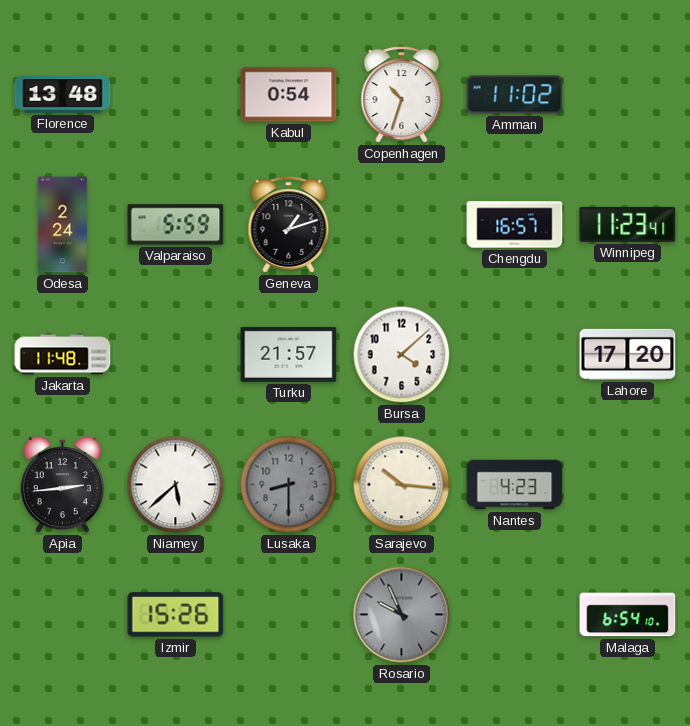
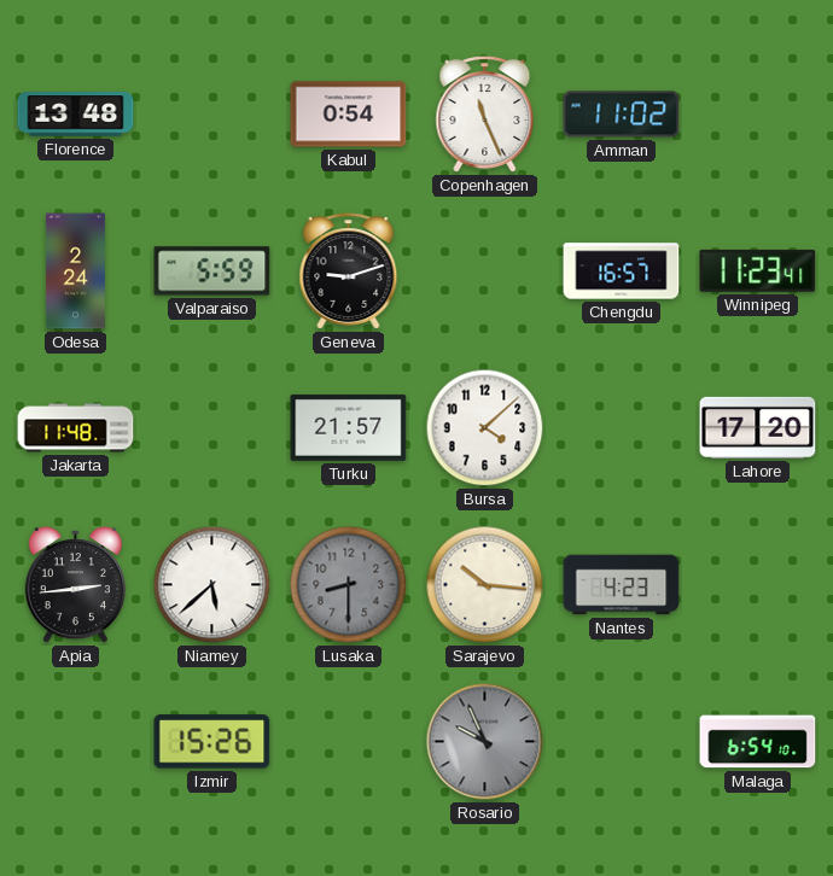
Copenhagen: 10:33 -> 11:26
Geneva: 1:12 -> 9:12
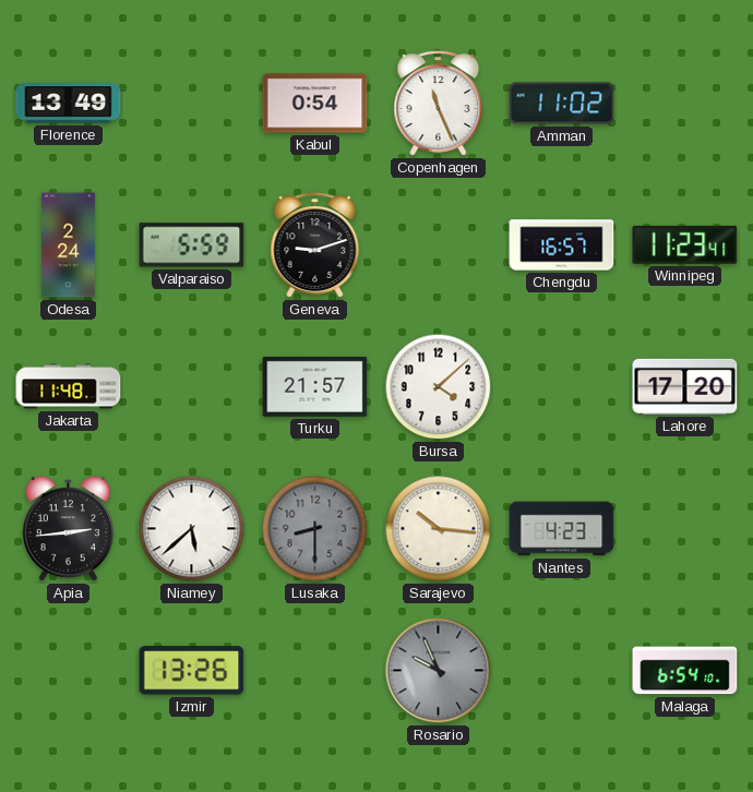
Florence: 13:48 -> 13:49
Izmir: 15:26 -> 13:26
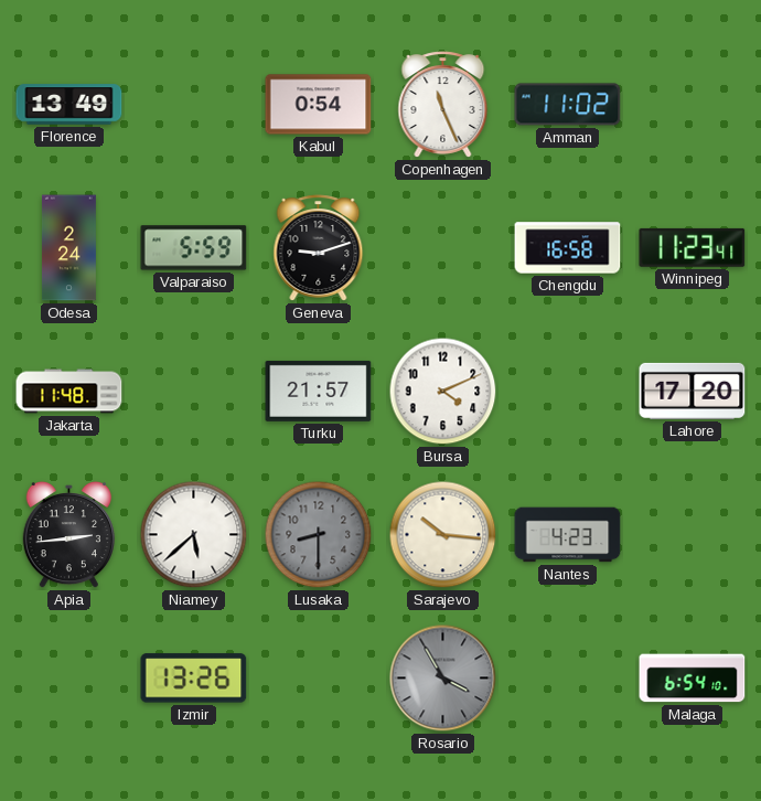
Chengdu: 16:57 -> 16:58
Bursa: 4:08 -> 4:11
Rosario: 9:56 -> 3:55
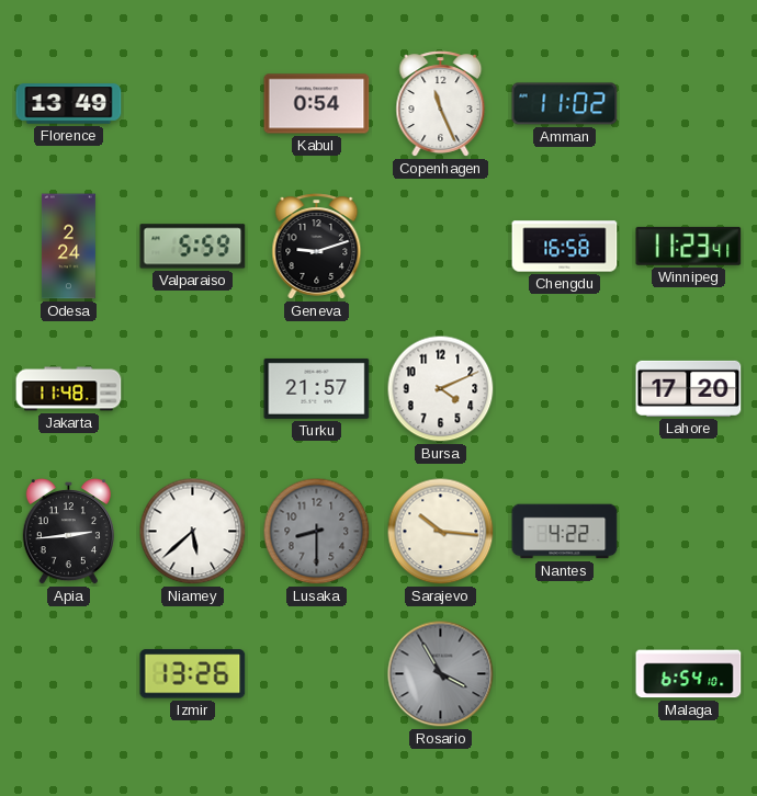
Nantes: 4:23 -> 4:22
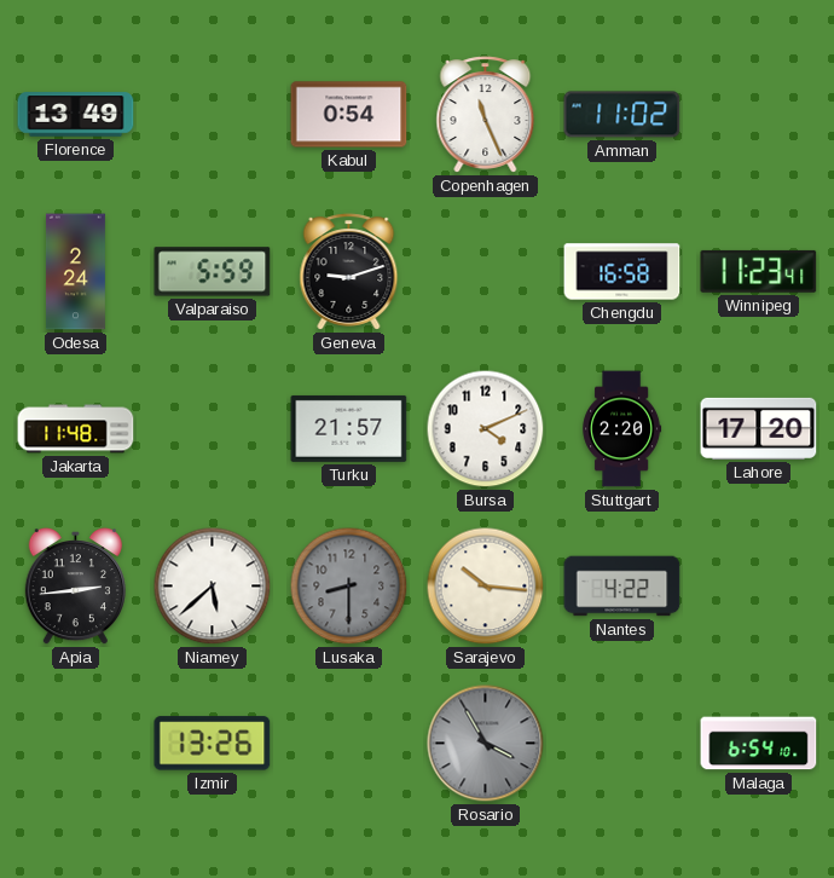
Stuttgart: none -> 2:20
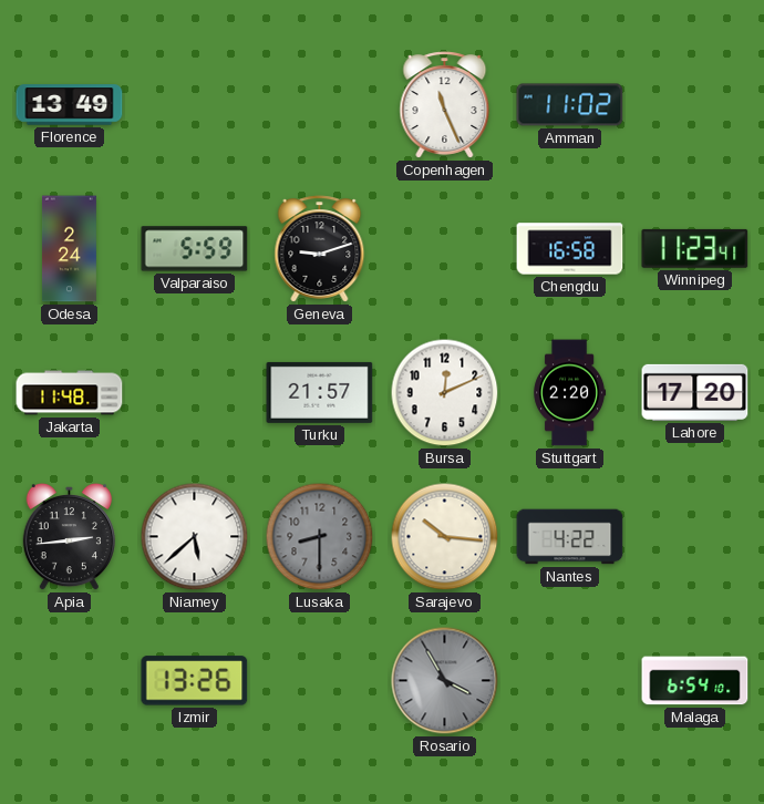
Kabul: 0:54 -> none
Bursa: 4:11 -> 12:11
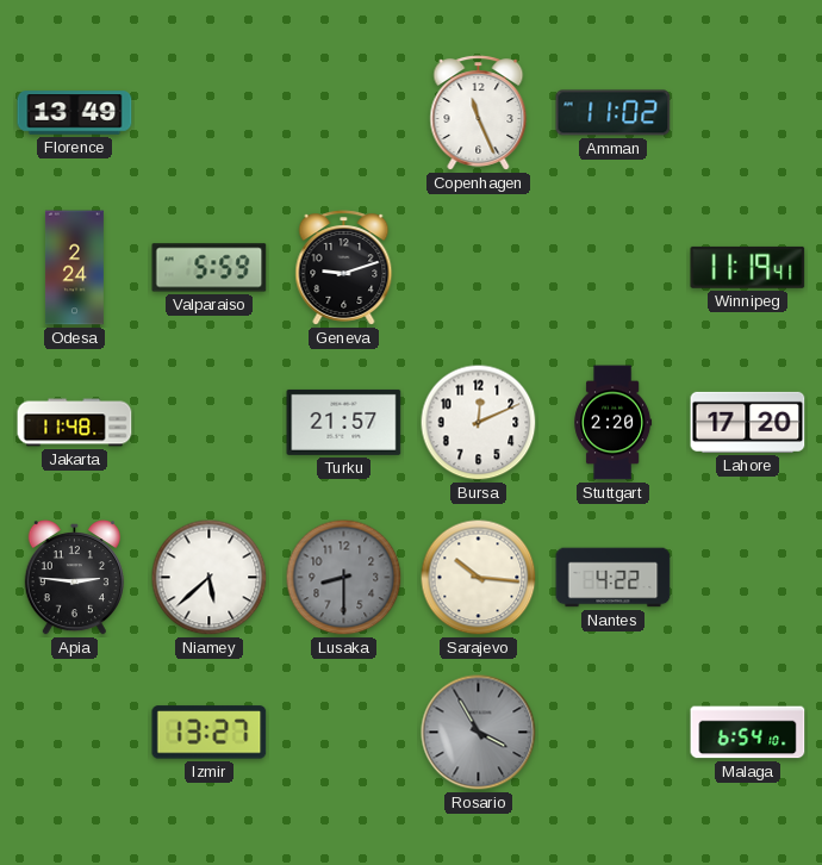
Chengdu: 16:58 -> none
Winnipeg: 11:23 -> 11:19
Apia: 2:44 -> 2:46
Izmir: 13:26 -> 13:27
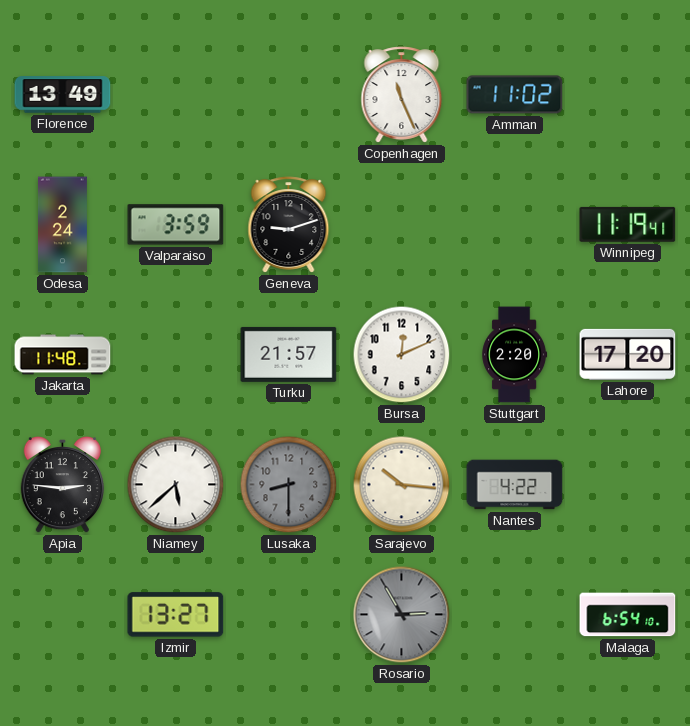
Valparaiso: 5:59 -> 3:59
Rosario: 3:55 -> 2:55
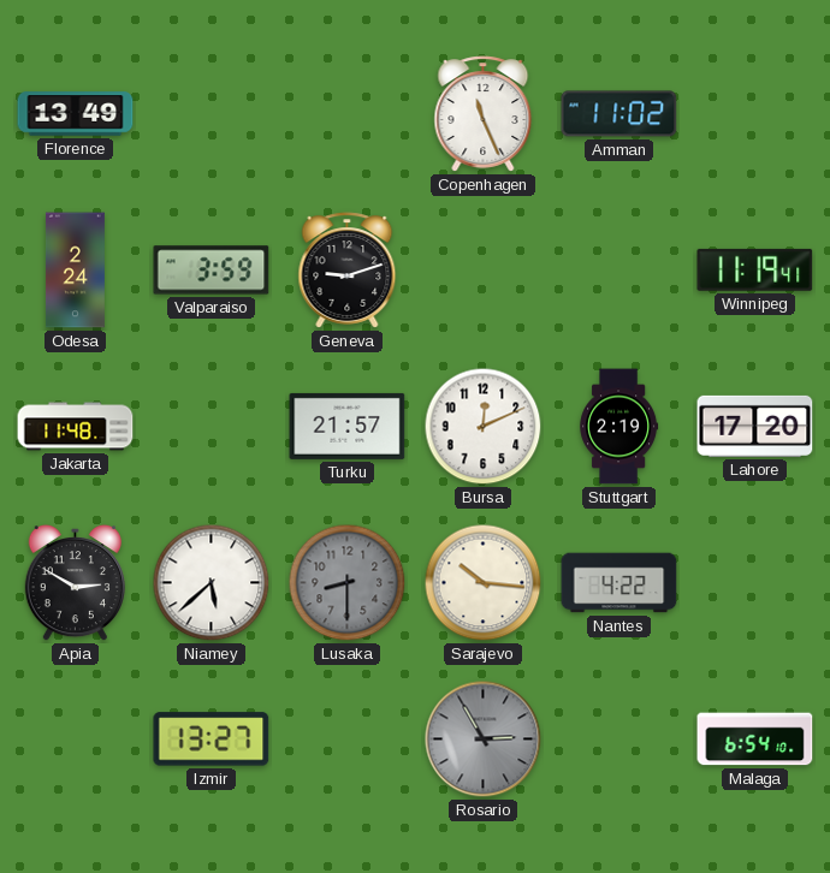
Stuttgart: 2:20 -> 2:19
Apia: 2:46 -> 2:50
